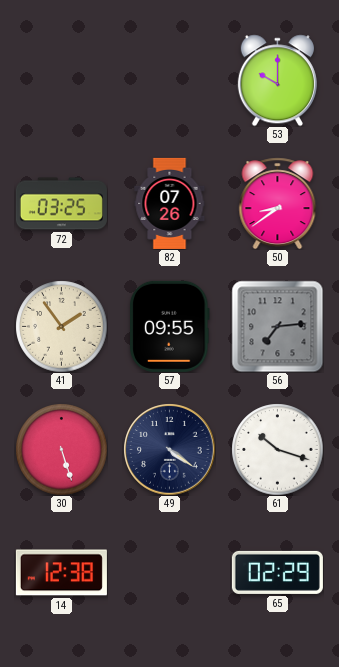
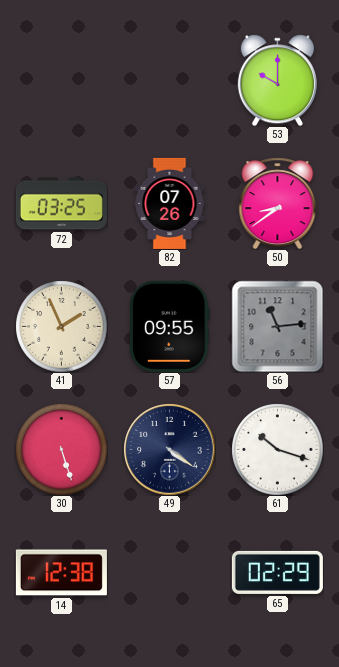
41: 1:54 -> 1:56
56: 7:14 -> 11:14
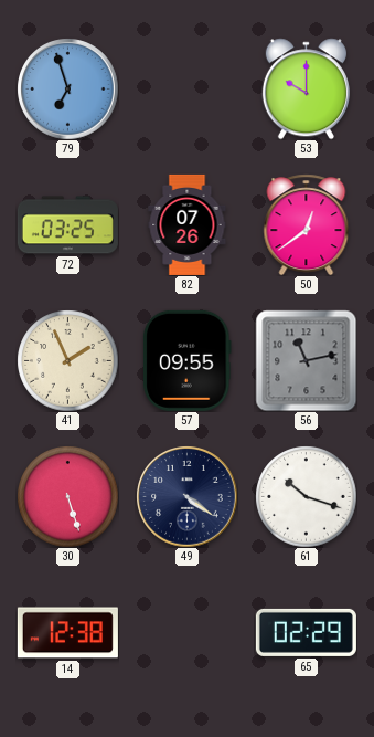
79: none -> 6:57
50: 8:39 -> 12:39
56: 11:14 -> 11:13
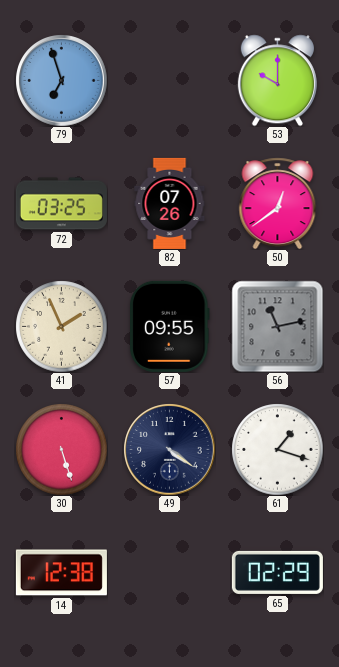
61: 10:18 -> 1:18
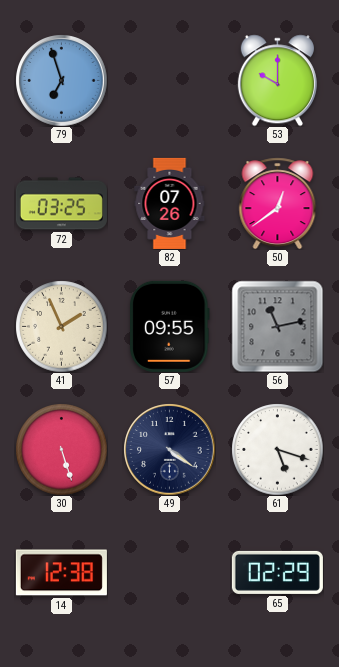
61: 1:18 -> 5:18
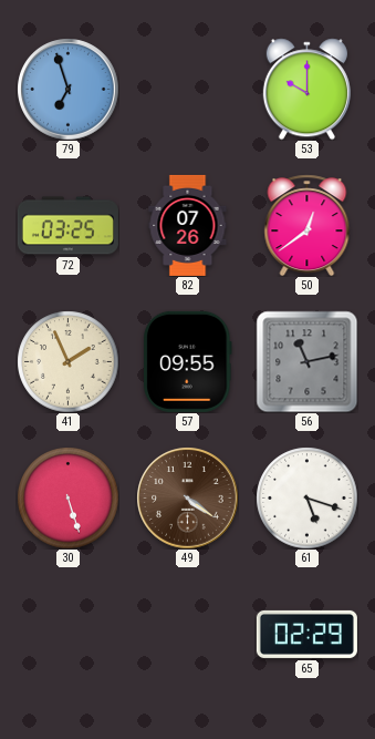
49 dial: navy -> brown
14: 12:38 -> none
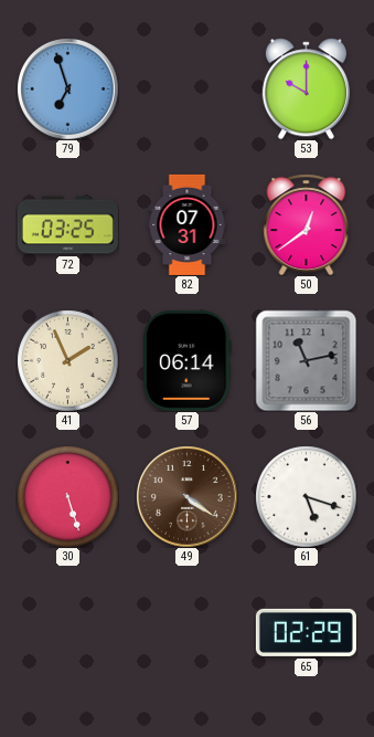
82: 07:26 -> 07:31
57: 09:55 -> 06:14
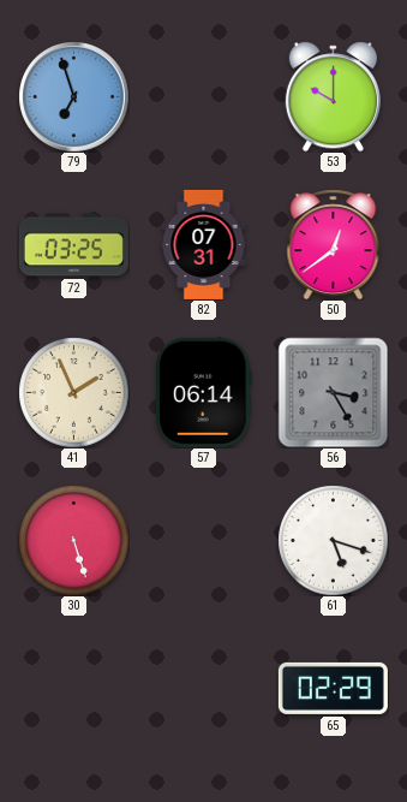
56: 11:13 -> 3:25
49: 4:21 -> none
